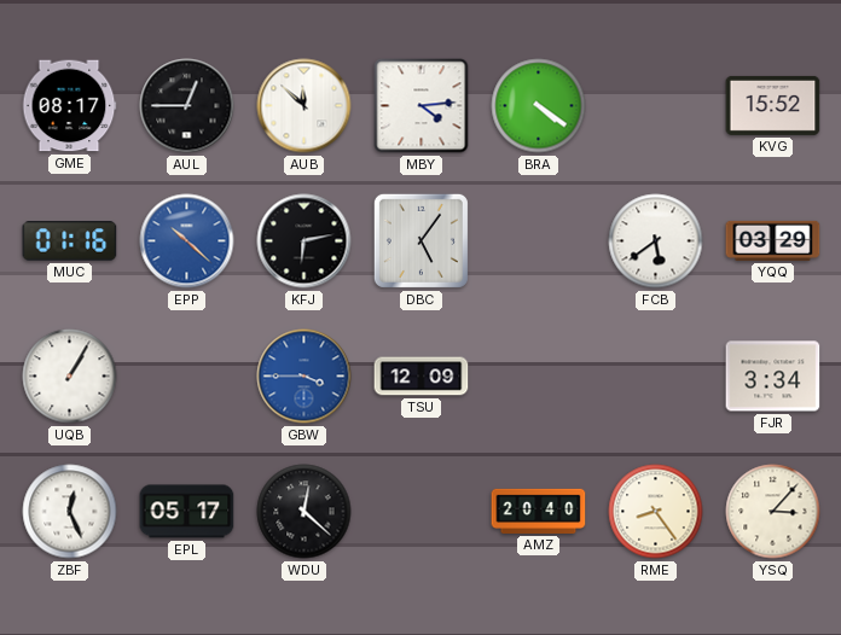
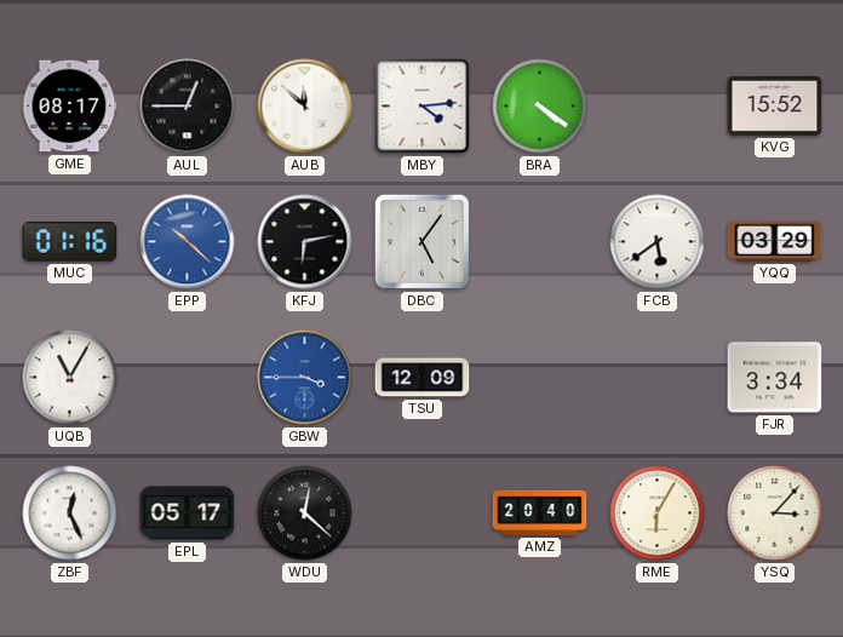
UQB: 1:05 -> 11:05
RME: 8:24 -> 6:05
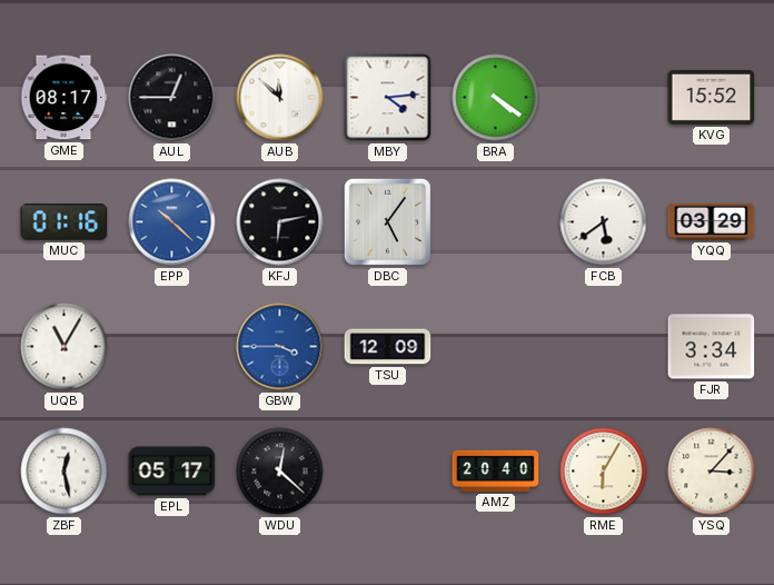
ZBF: 12:26 -> 12:28
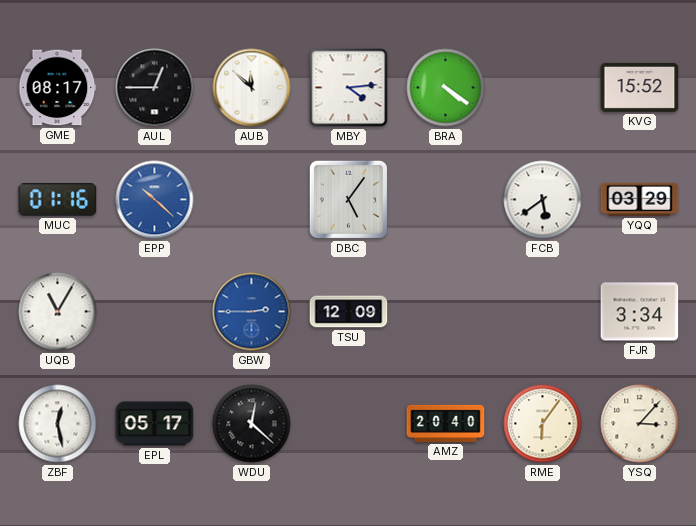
KFJ: 6:13 -> none
GBW: 3:45 -> 2:45
RME: 6:05 -> 6:06
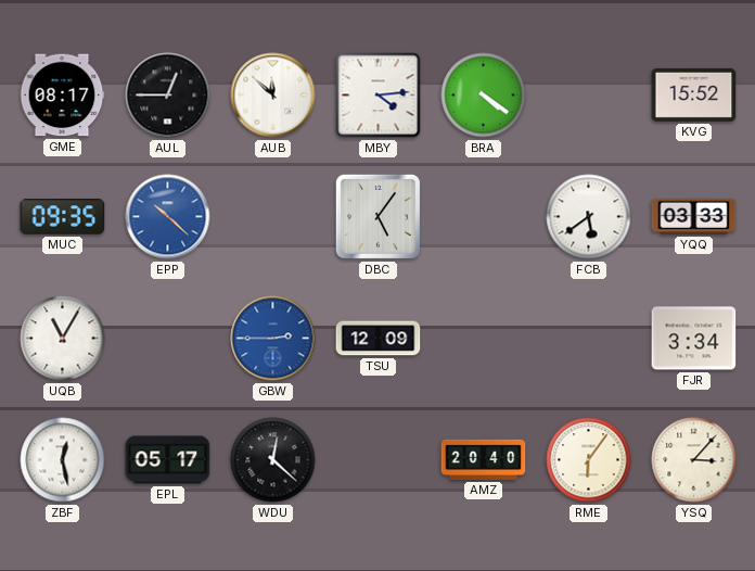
MUC: 01:16 -> 09:35
YQQ: 03:29 -> 03:33
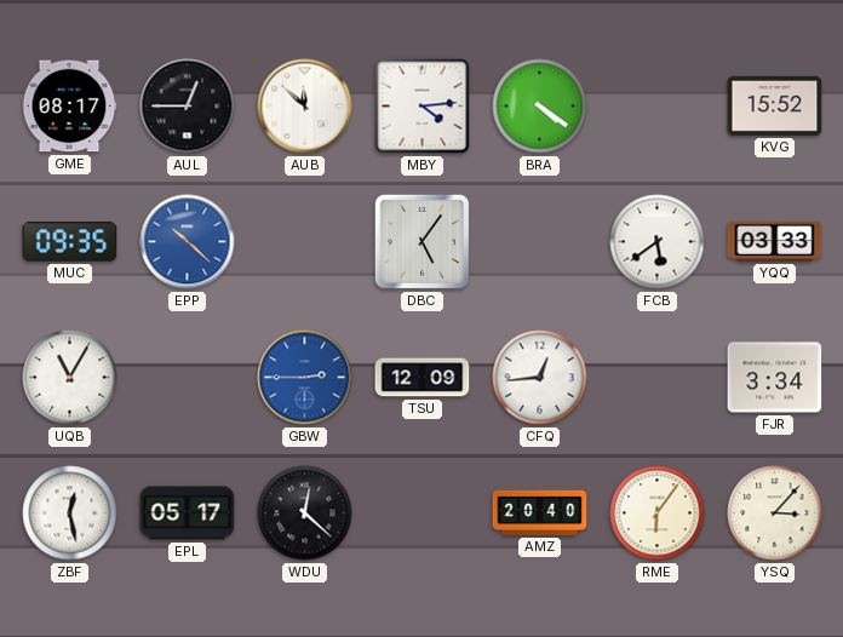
CFQ: none -> 12:44
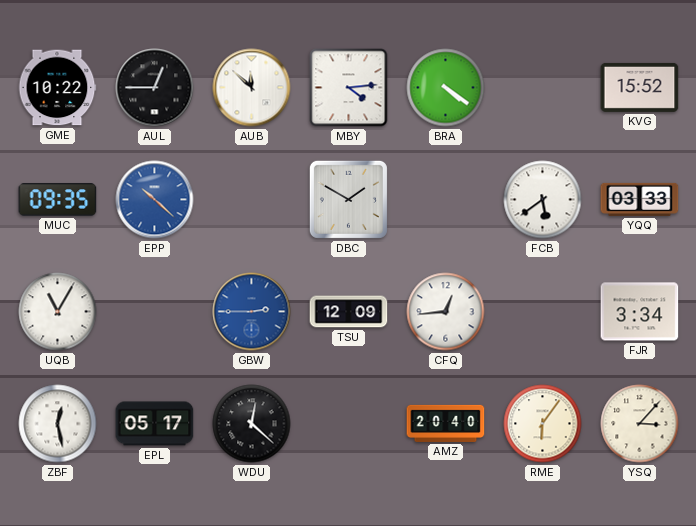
GME: 08:17 -> 10:22
DBC: 5:06 -> 1:50
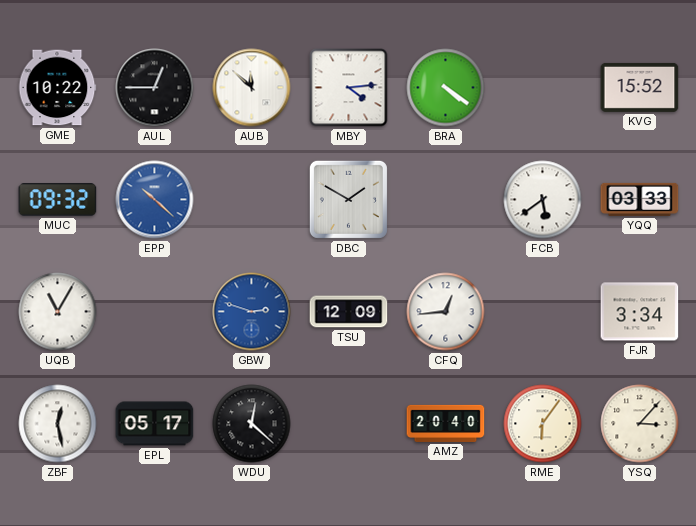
MUC: 09:35 -> 09:32
GBW: 2:45 -> 2:48
